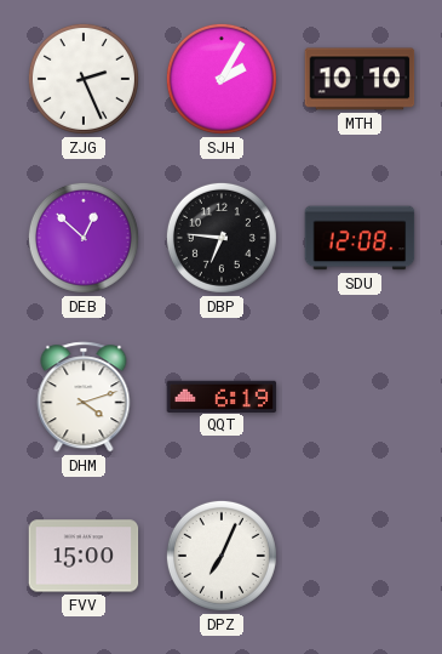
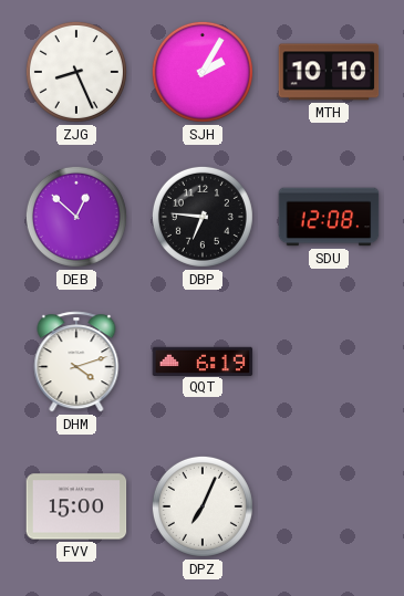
ZJG: 2:26 -> 8:26
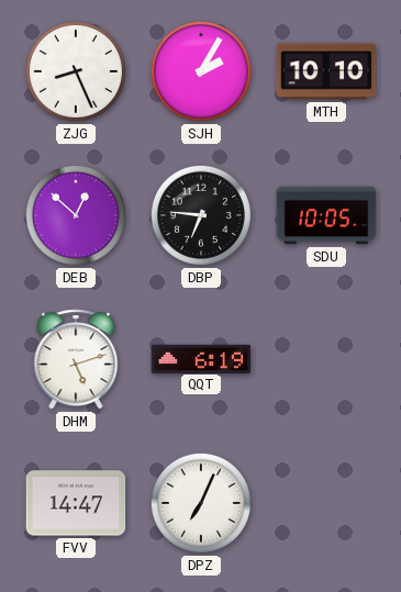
SDU: 12:08 -> 10:05
DHM: 4:12 -> 5:12
FVV: 15:00 -> 14:47
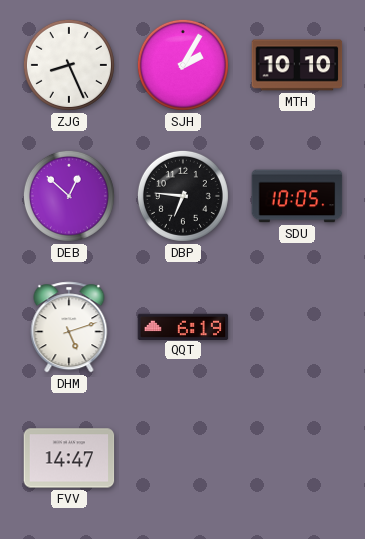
DPZ: 7:04 -> none
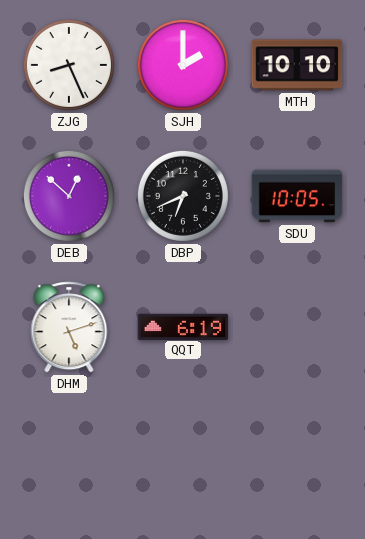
SJH: 2:05 -> 2:00
DBP: 6:46 -> 6:41
FVV: 14:47 -> none
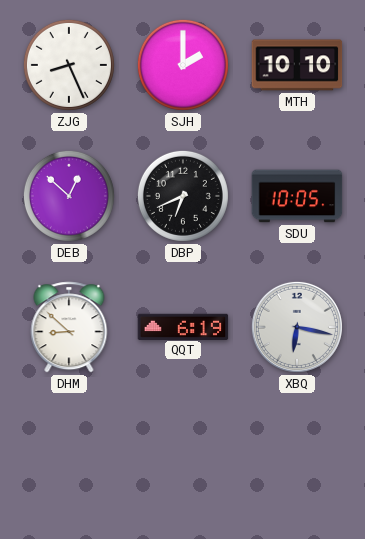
DHM: 5:12 -> 8:52
XBQ: none -> 6:17
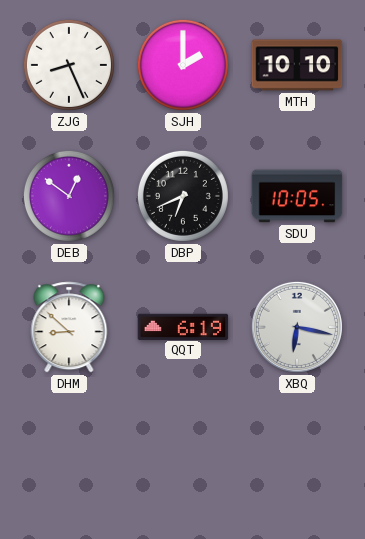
DEB: 12:52 -> 12:51
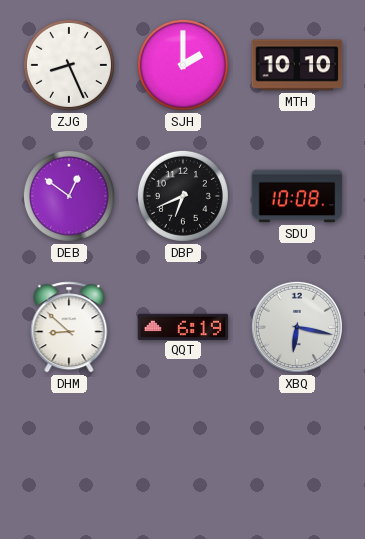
SDU: 10:05 -> 10:08
